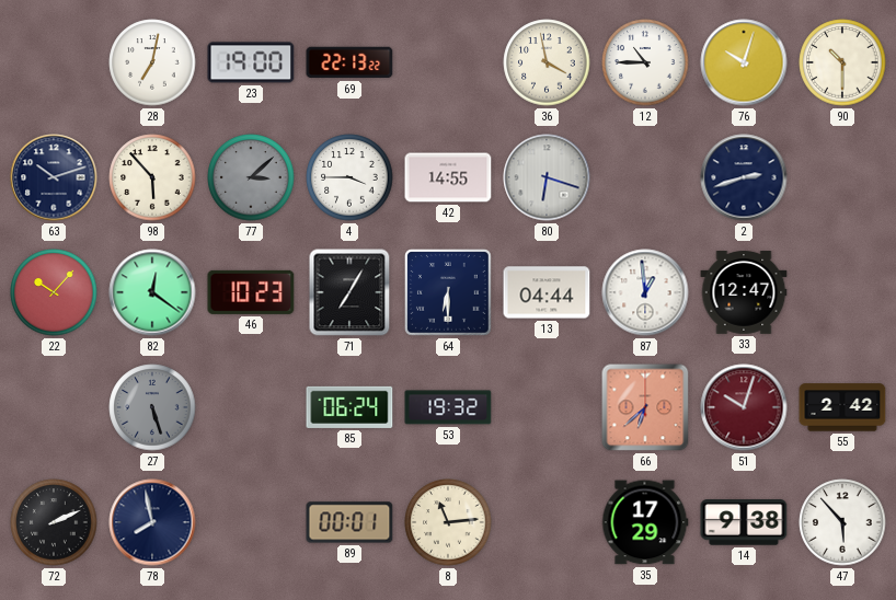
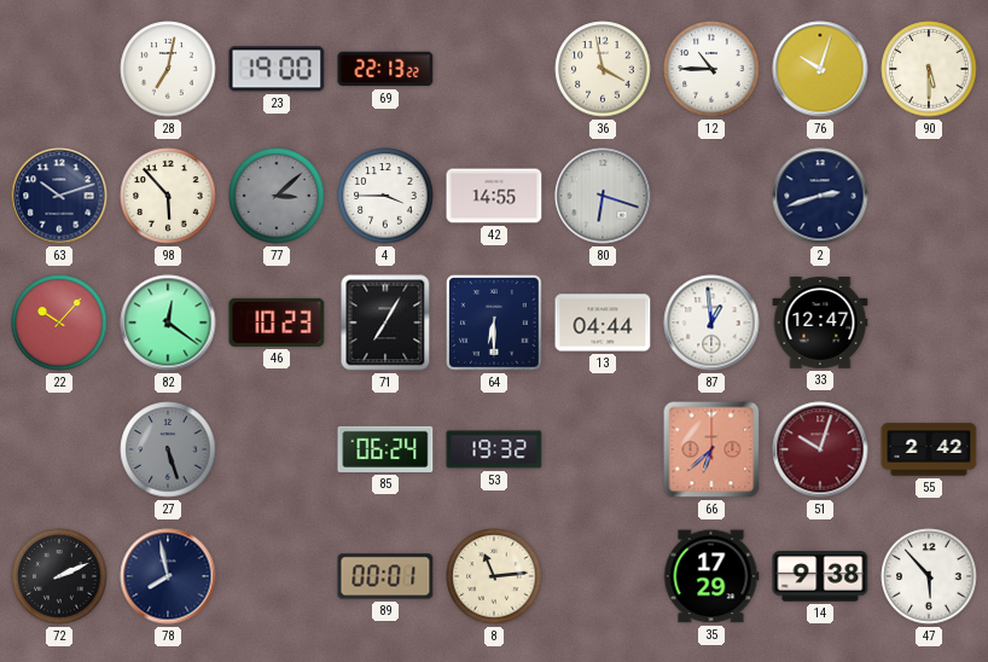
90: 10:30 -> 5:30
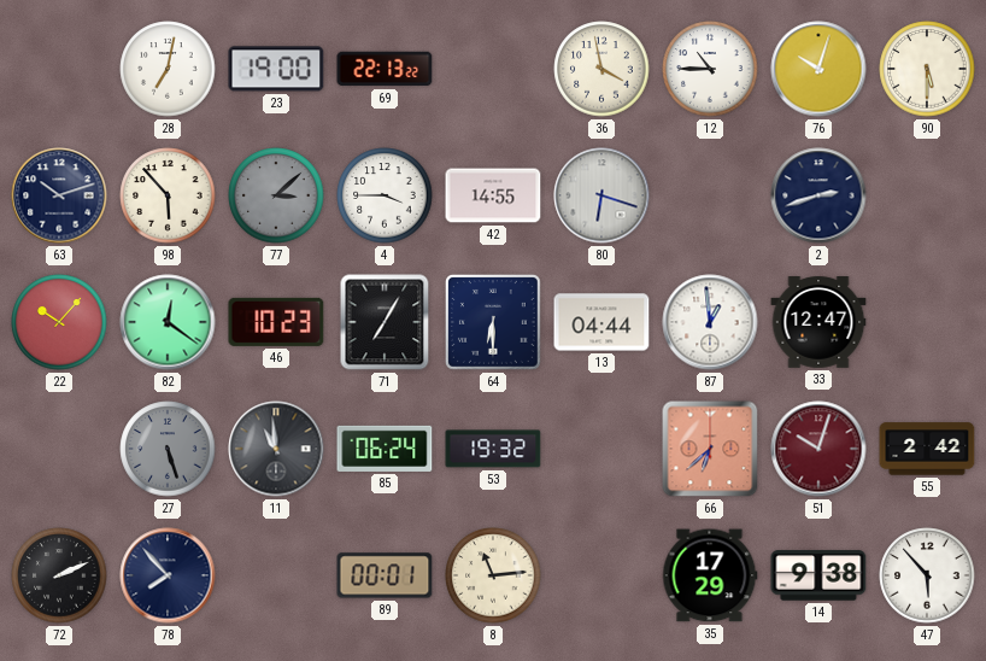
11: none -> 10:59
78: 7:58 -> 7:53
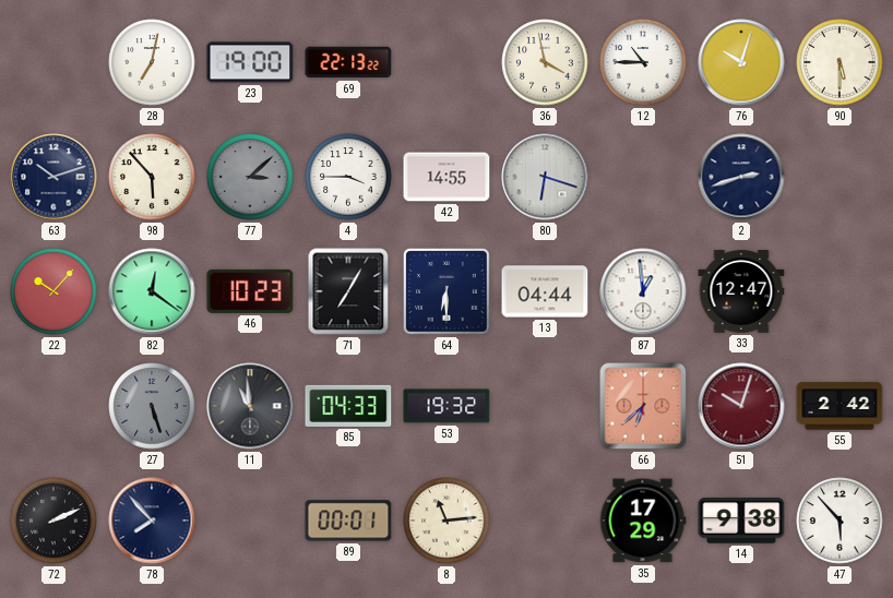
85: 06:24 -> 04:33
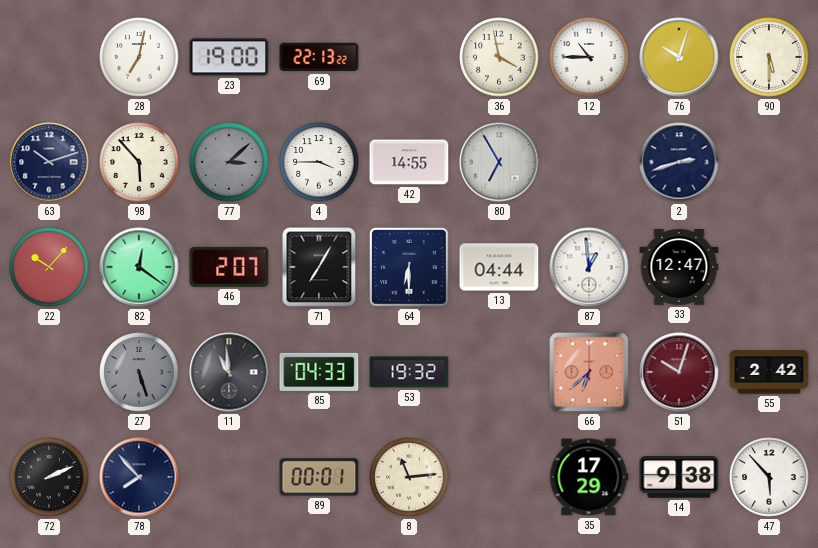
80: 6:18 -> 6:55
46: 10:23 -> 2:07
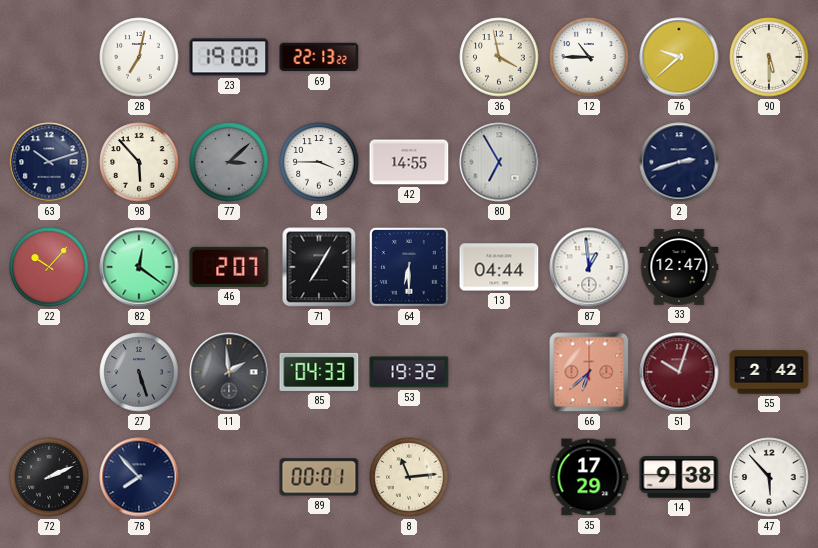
76: 10:03 -> 9:38
11: 10:59 -> 1:59
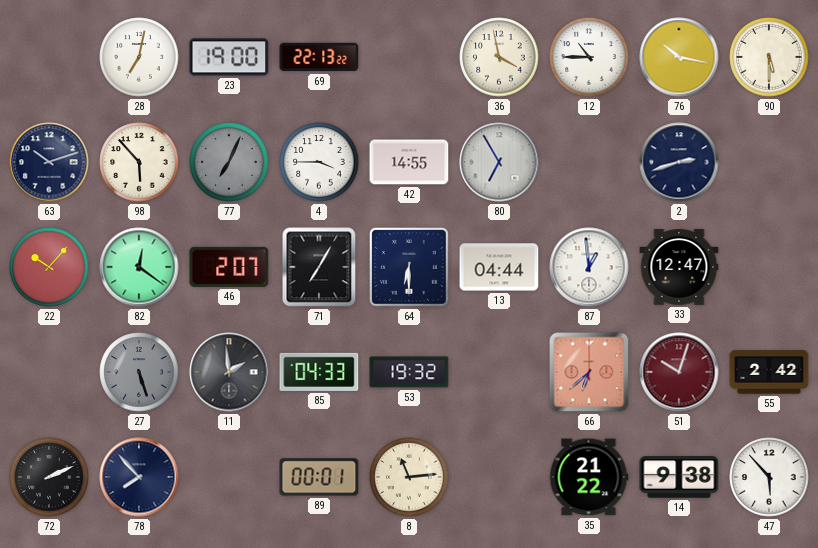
76: 9:38 -> 10:17
77: 3:08 -> 7:04
35: 17:29 -> 21:22
